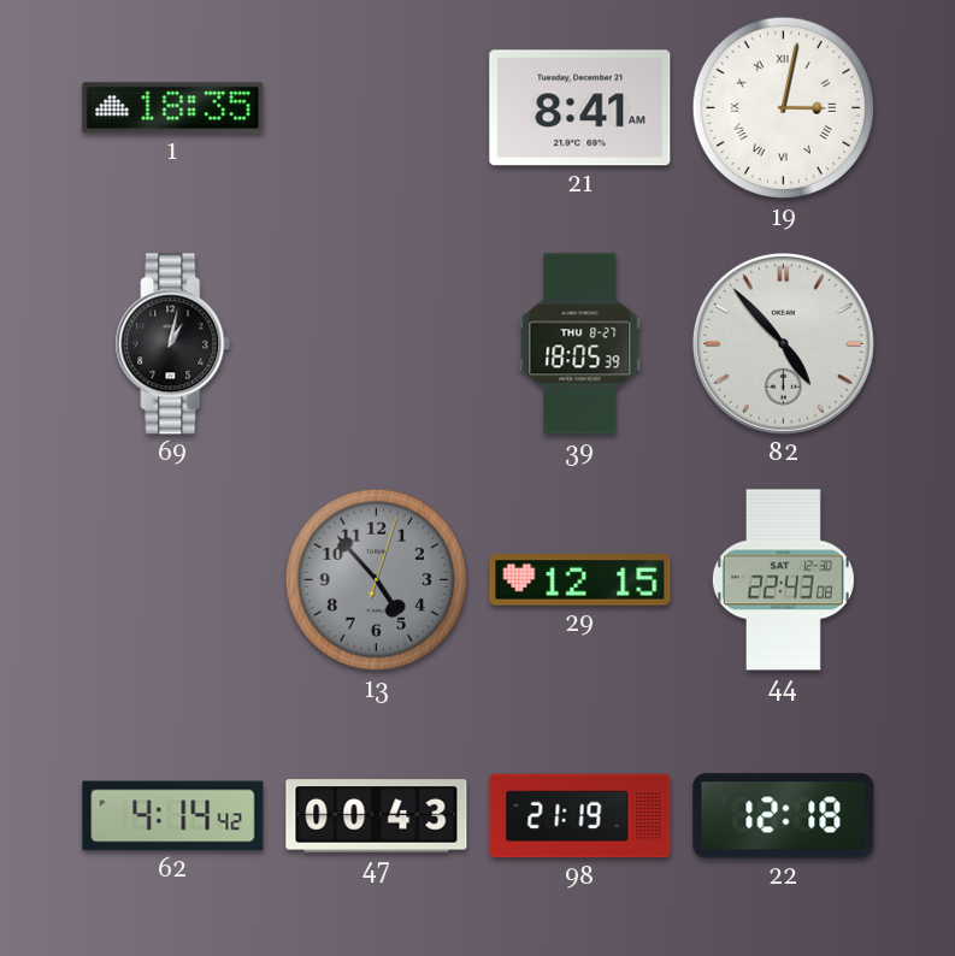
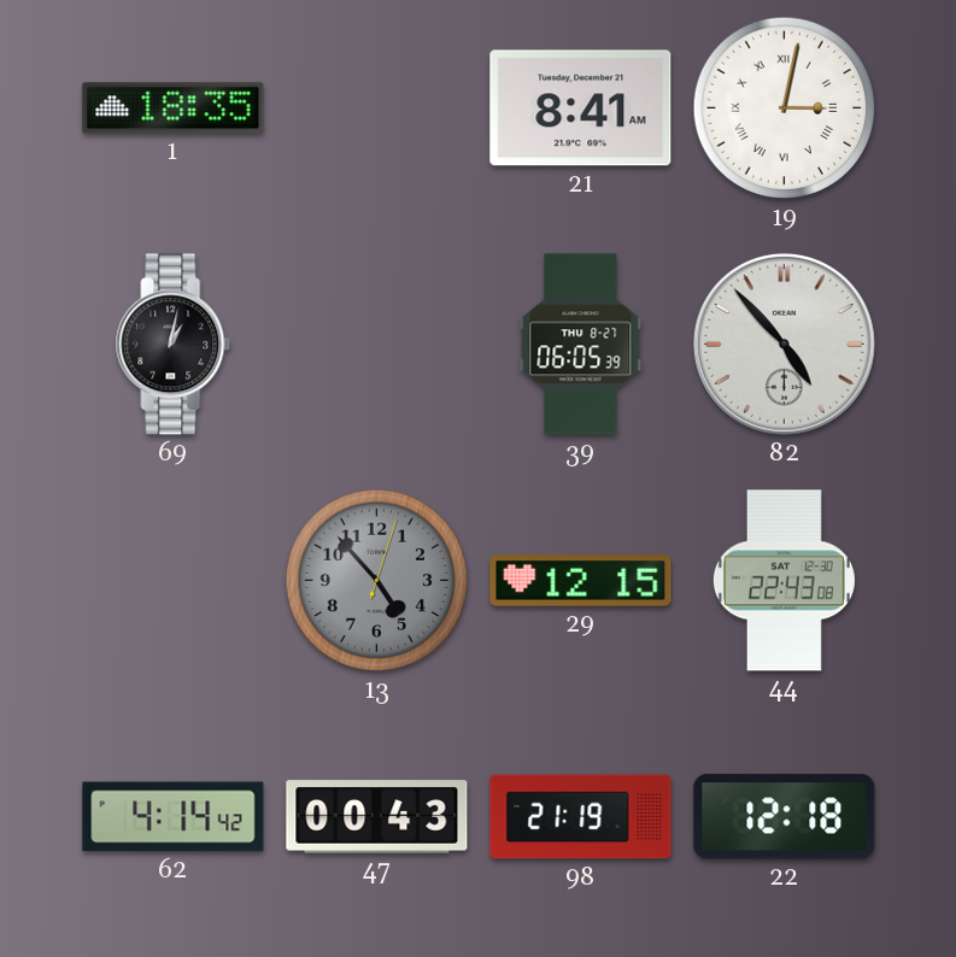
39: 18:05 -> 06:05
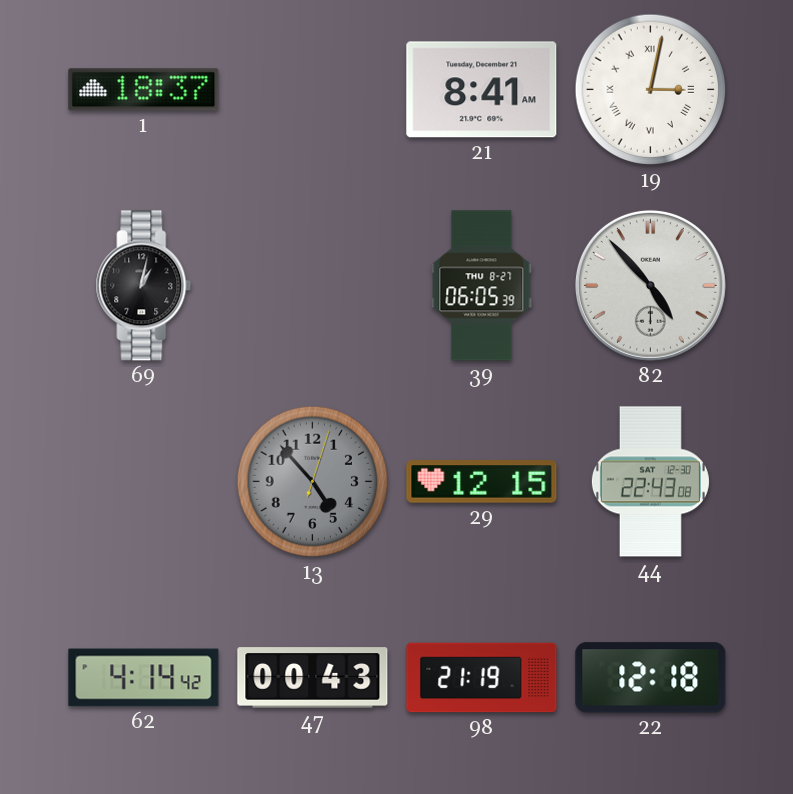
1: 18:35 -> 18:37
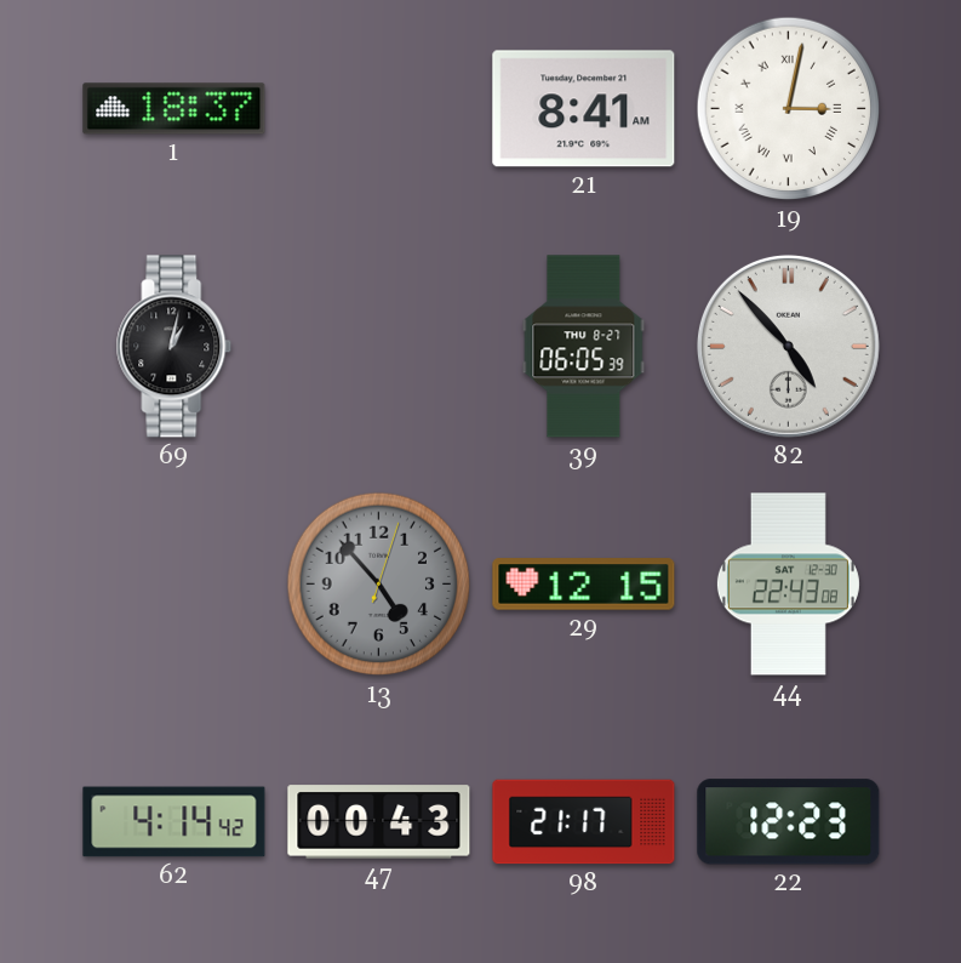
98: 21:19 -> 21:17
22: 12:18 -> 12:23
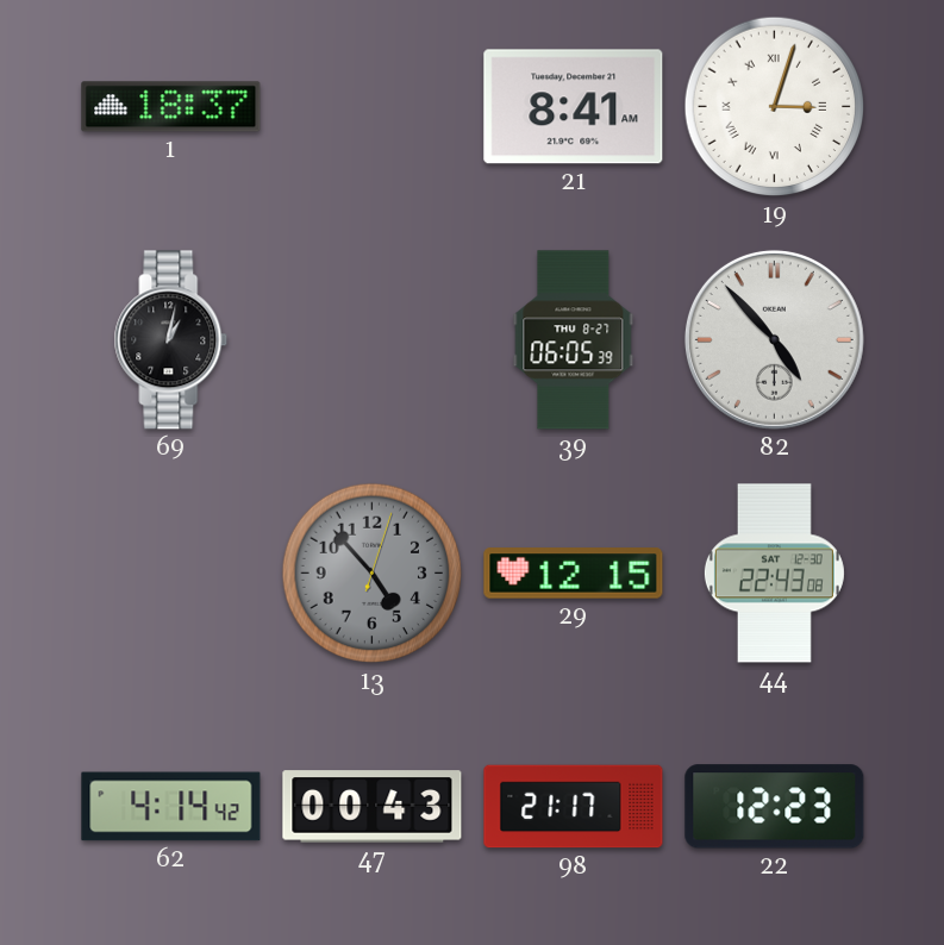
19: 3:02 -> 3:03
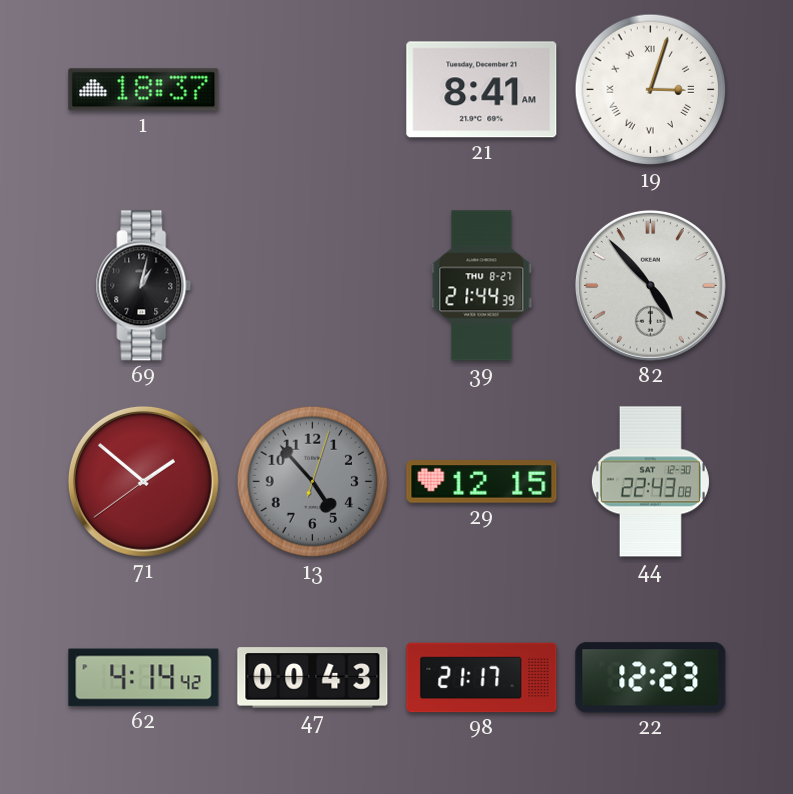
39: 06:05 -> 21:44
71: none -> 1:51
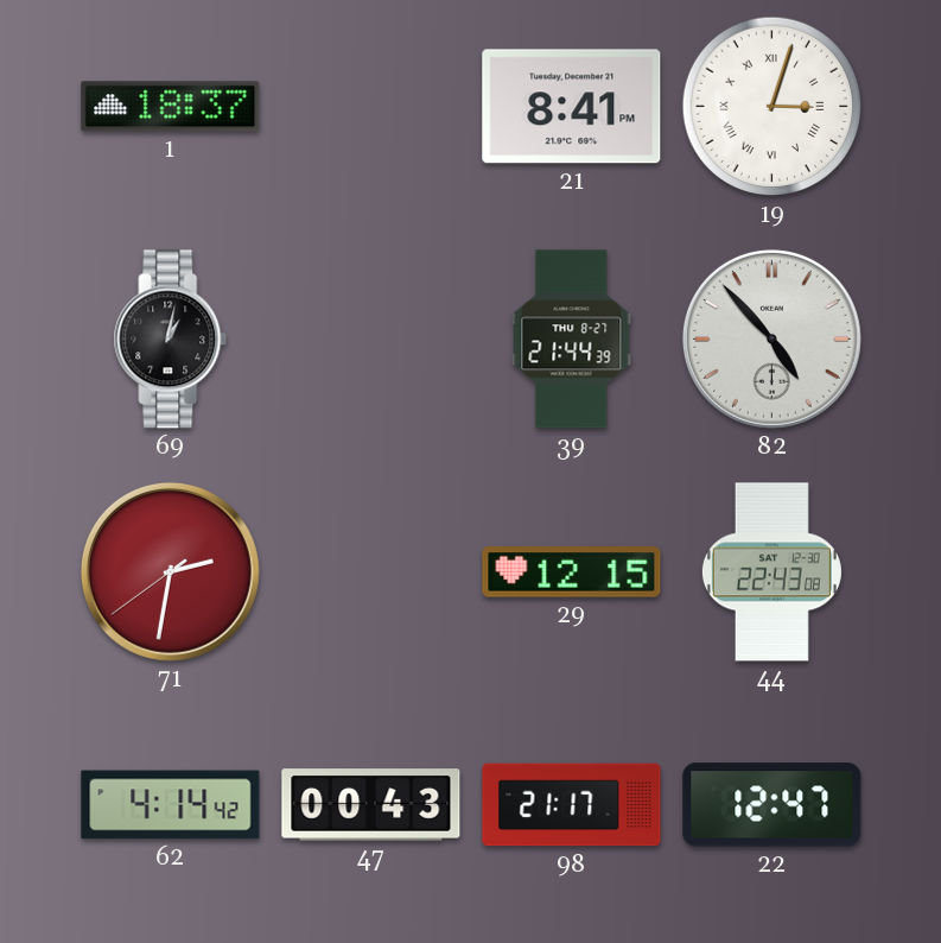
21: 8:41 AM -> 8:41 PM
71: 1:51 -> 2:31
13: 4:53 -> none
22: 12:23 -> 12:47
